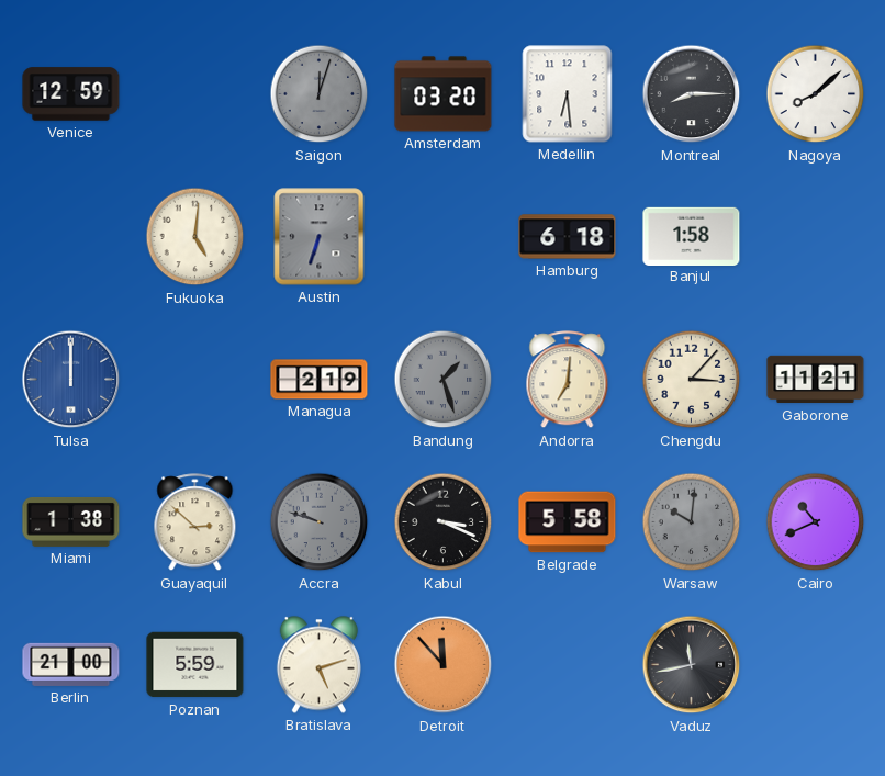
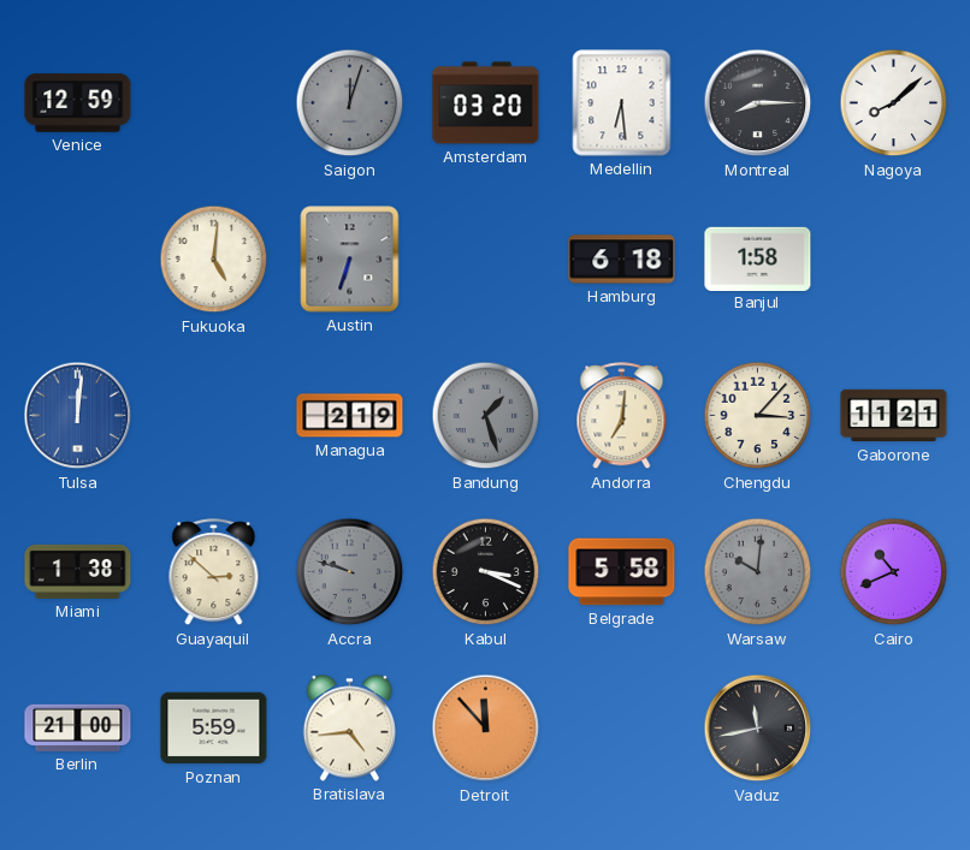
Tulsa: 12:00 -> 12:01
Bratislava: 5:12 -> 4:44
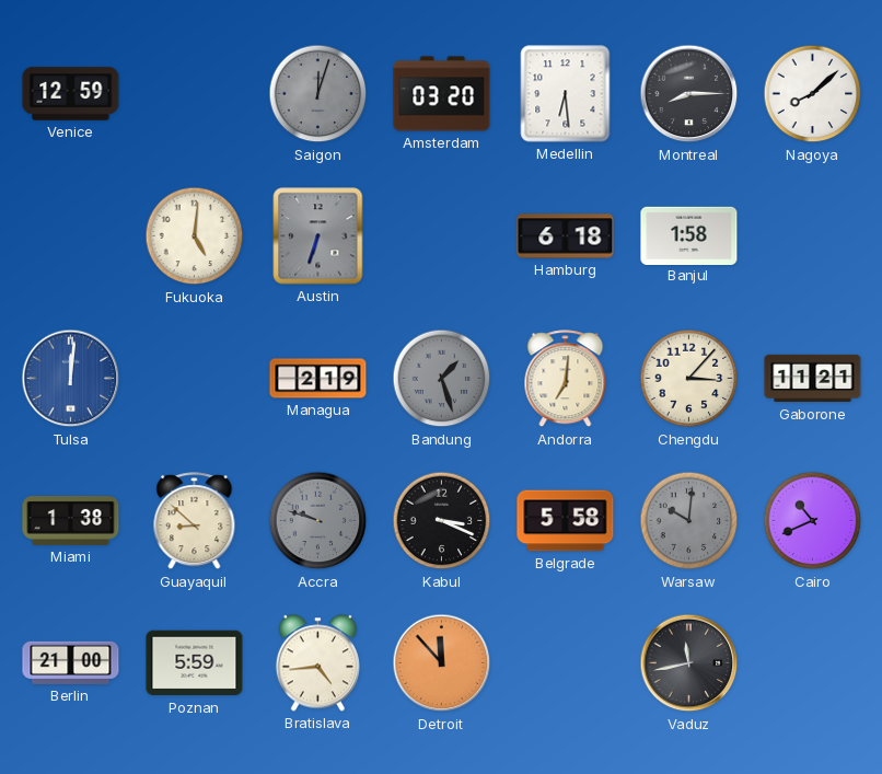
Guayaquil: 2:52 -> 8:52
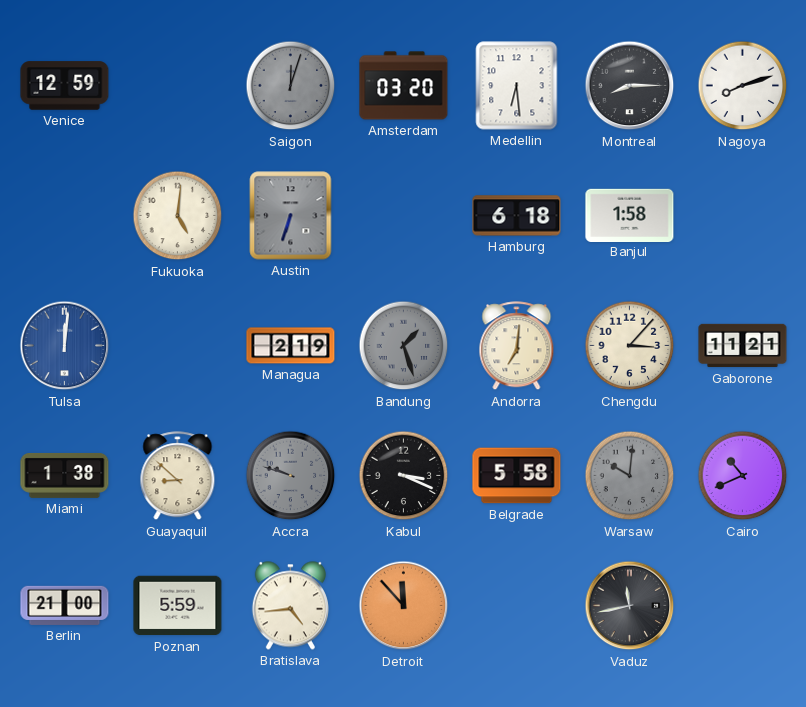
Nagoya: 8:08 -> 8:12
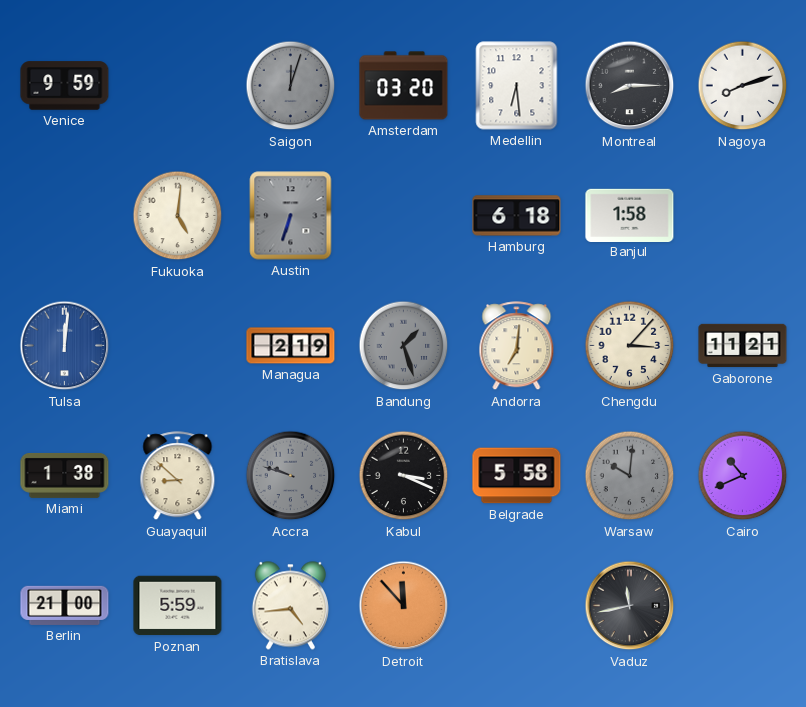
Venice: 12:59 -> 9:59
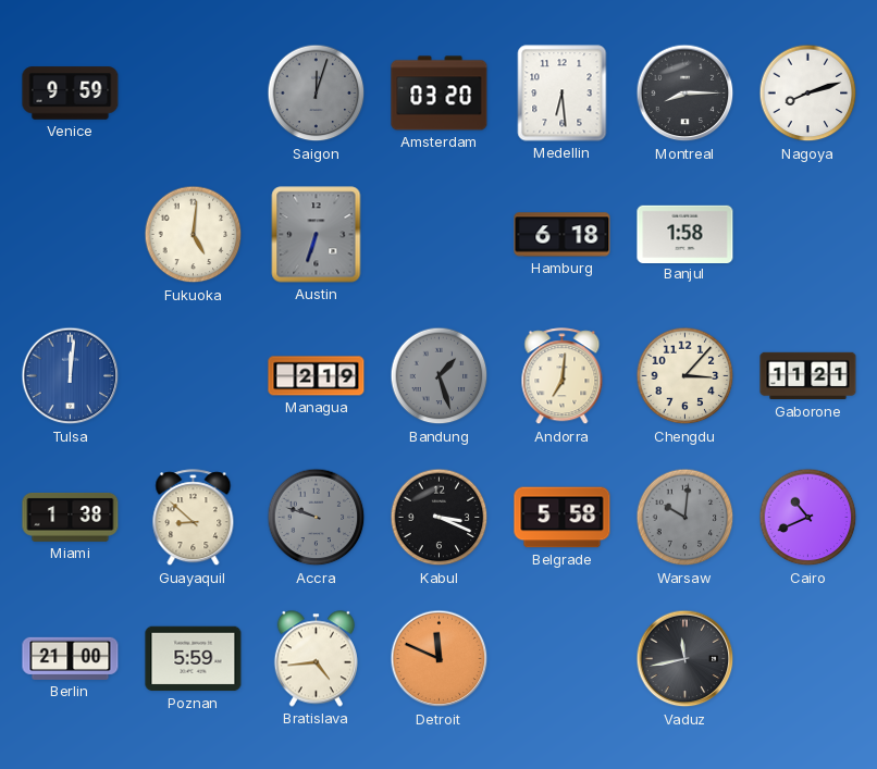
Detroit: 11:53 -> 11:49
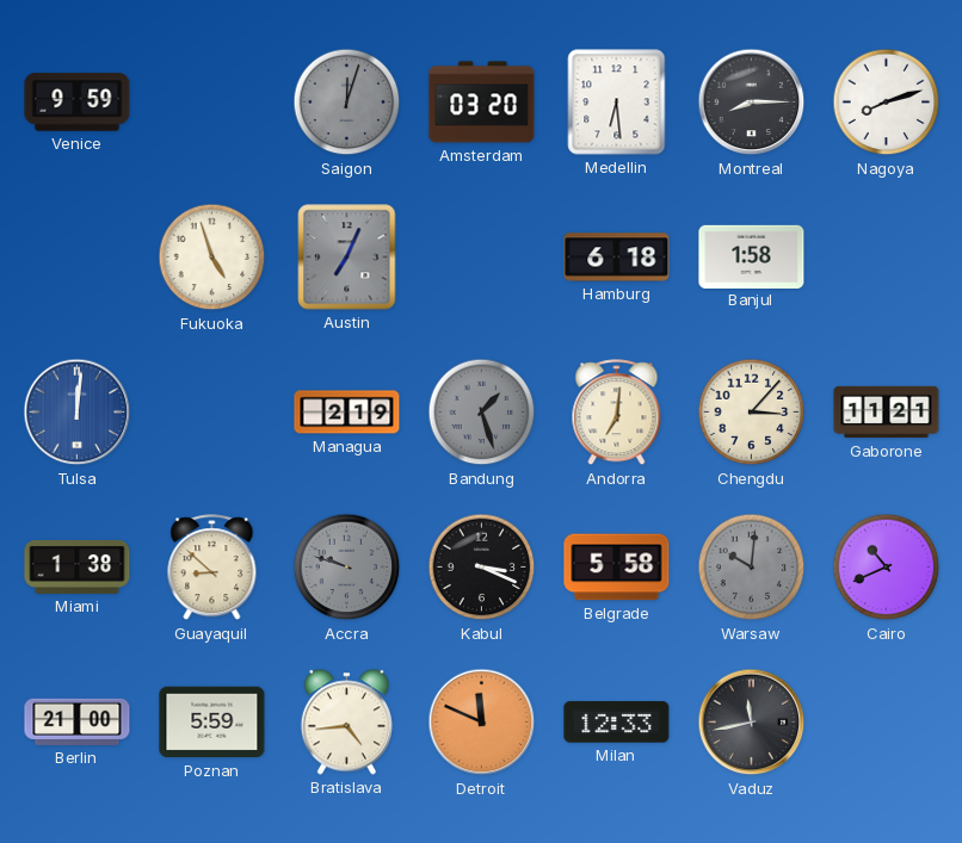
Fukuoka: 5:01 -> 4:57
Austin: 6:33 -> 7:04
Milan: none -> 12:33
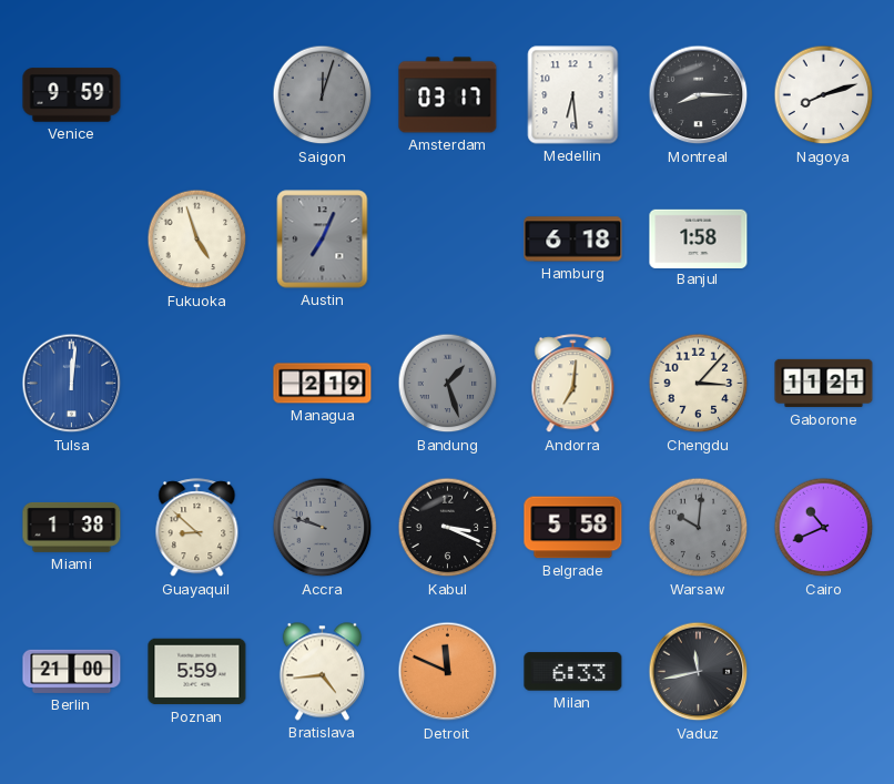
Amsterdam: 03:20 -> 03:17
Milan: 12:33 -> 6:33
